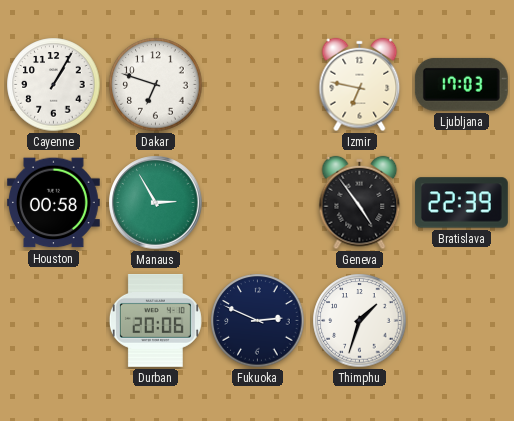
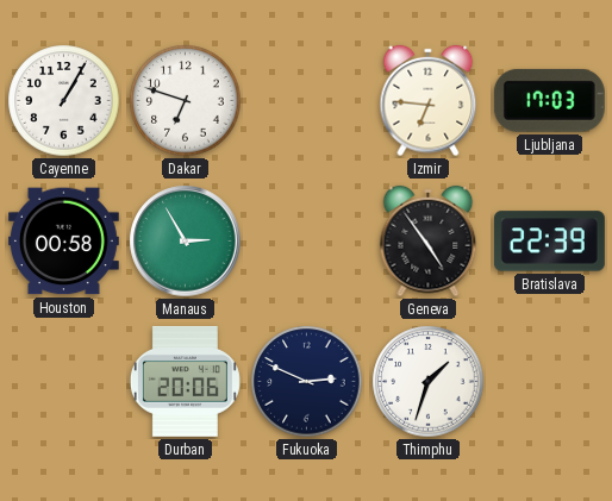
Izmir: 6:47 -> 6:46
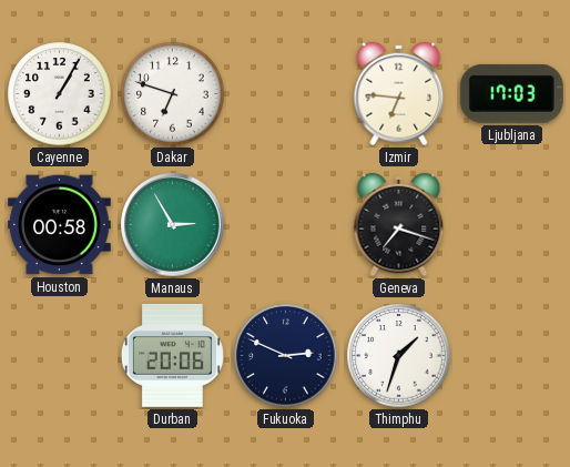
Geneva: 4:54 -> 7:18
Bratislava: 22:39 -> none
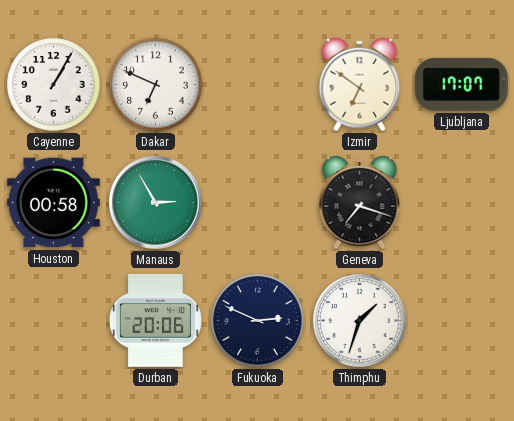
Dakar: 6:48 -> 6:49
Izmir: 6:46 -> 6:51
Ljubljana: 17:03 -> 17:07
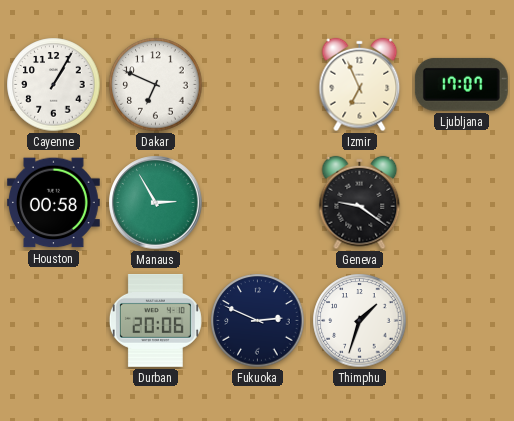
Izmir: 6:51 -> 6:56
Geneva: 7:18 -> 9:21
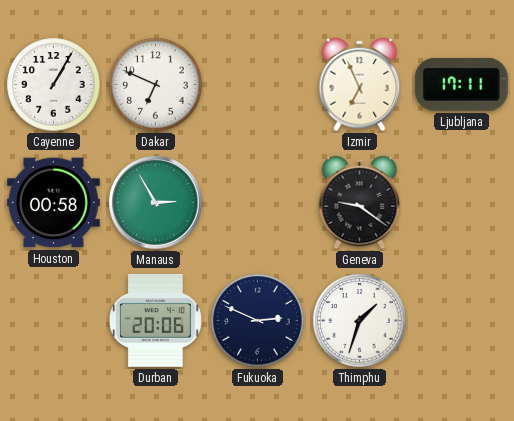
Ljubljana: 17:07 -> 17:11
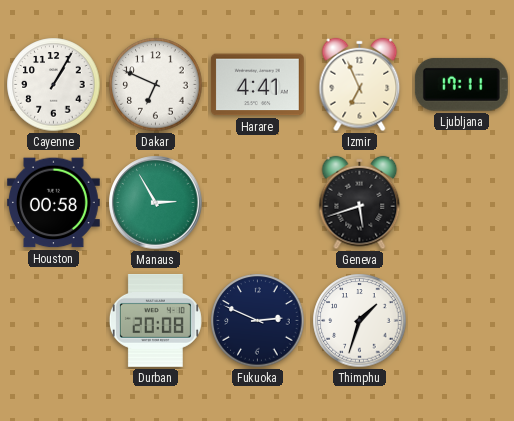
Harare: none -> 4:41
Geneva: 9:21 -> 5:42
Durban: 20:06 -> 20:08
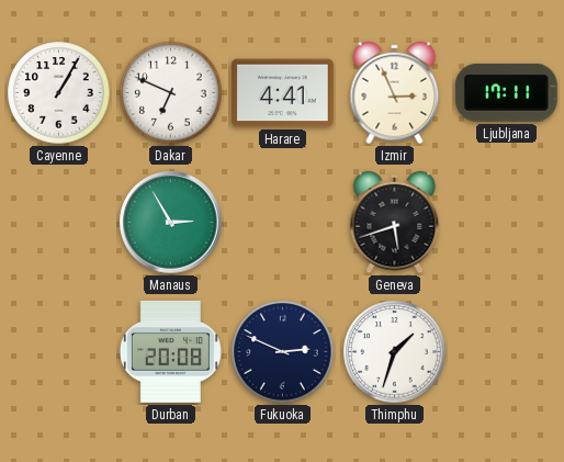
Izmir: 6:56 -> 2:56
Houston: 00:58 -> none
